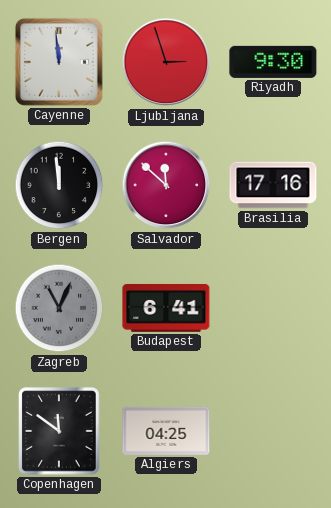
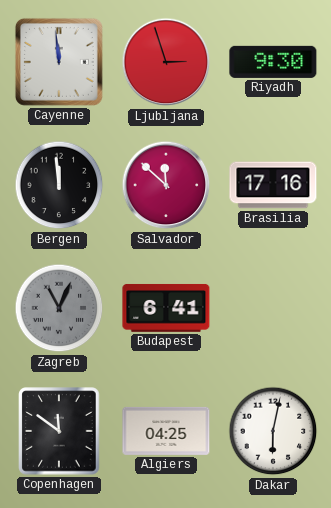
Dakar: none -> 6:02
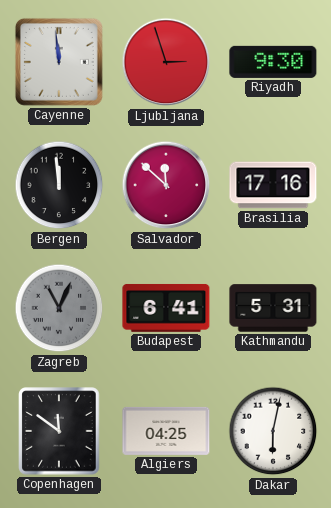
Kathmandu: none -> 5:31
